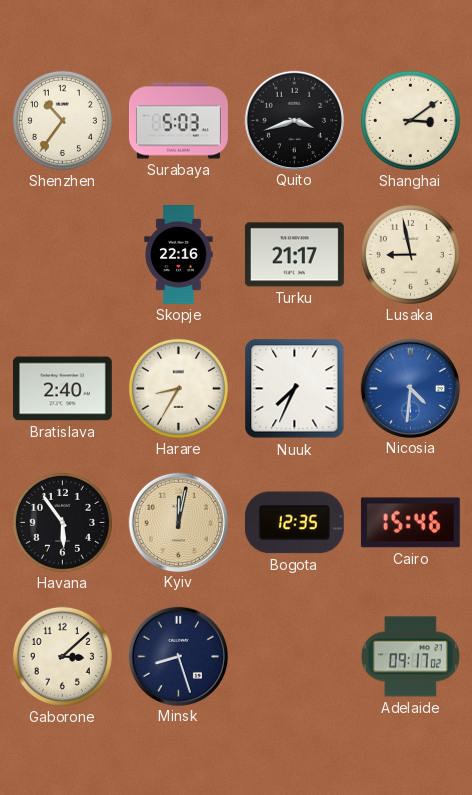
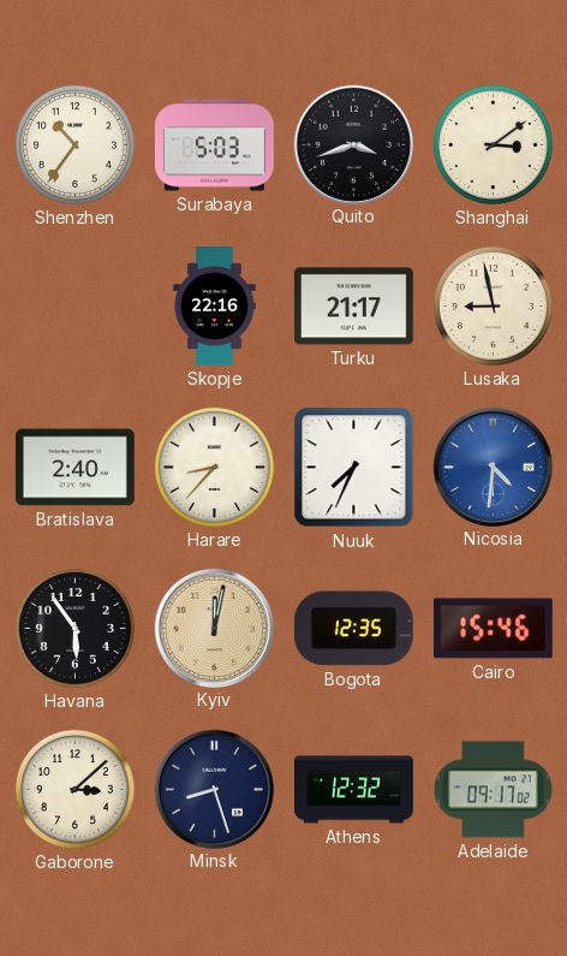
Harare: 8:35 -> 8:37
Athens: none -> 12:32
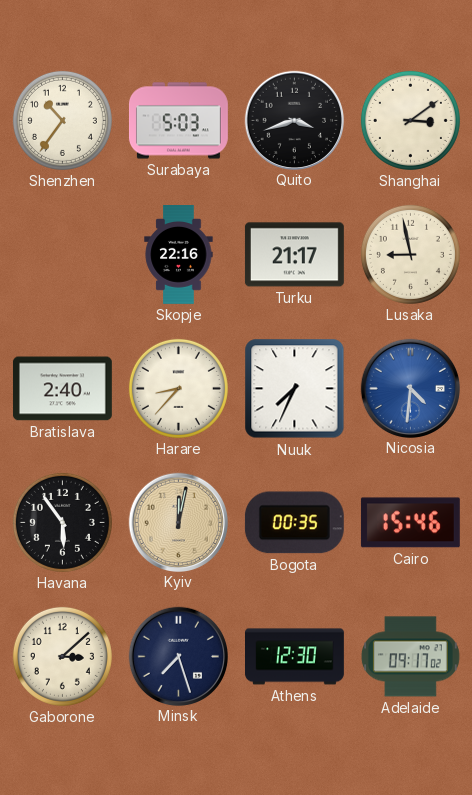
Bogota: 12:35 -> 00:35
Minsk: 8:27 -> 7:27
Athens: 12:32 -> 12:30
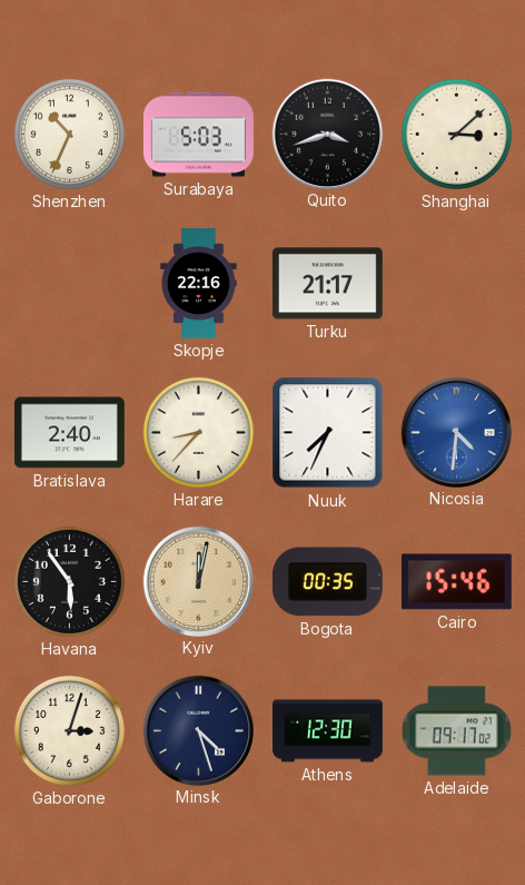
Shenzhen: 10:36 -> 10:34
Shanghai: 3:09 -> 3:08
Lusaka: 8:58 -> none
Gaborone: 3:08 -> 3:03
Minsk: 7:27 -> 4:27
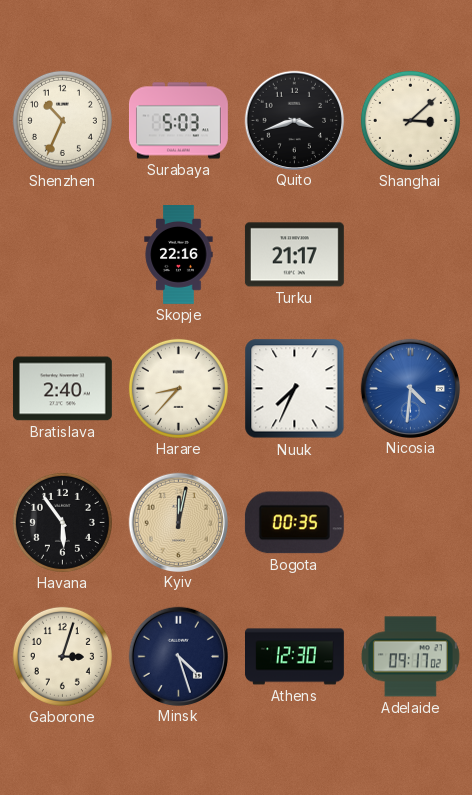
Cairo: 15:46 -> none
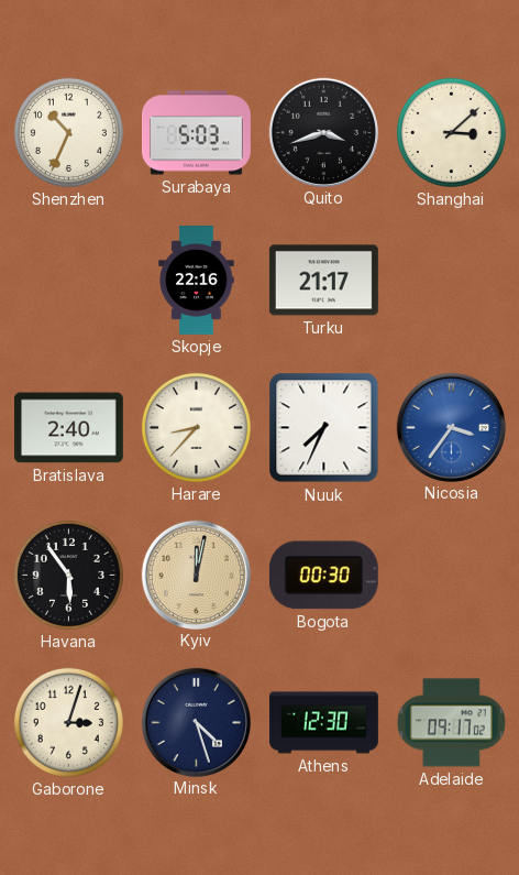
Nicosia: 4:31 -> 3:36
Bogota: 00:35 -> 00:30
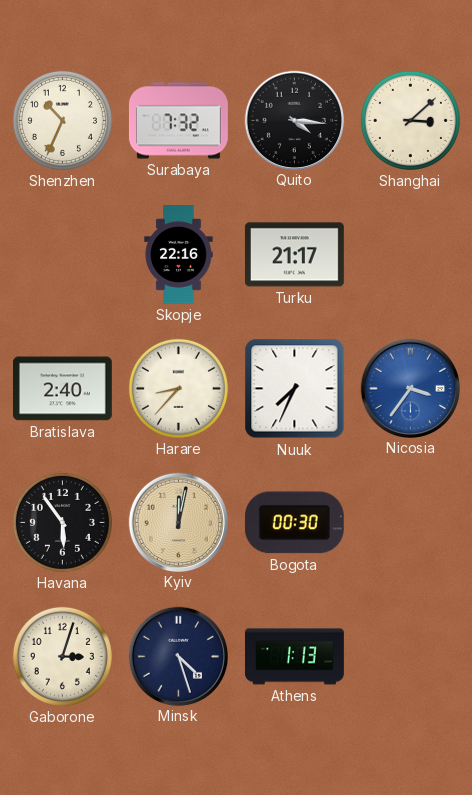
Surabaya: 5:03 -> 7:32
Quito: 3:42 -> 4:16
Athens: 12:30 -> 1:13
Adelaide: 09:17 -> none
